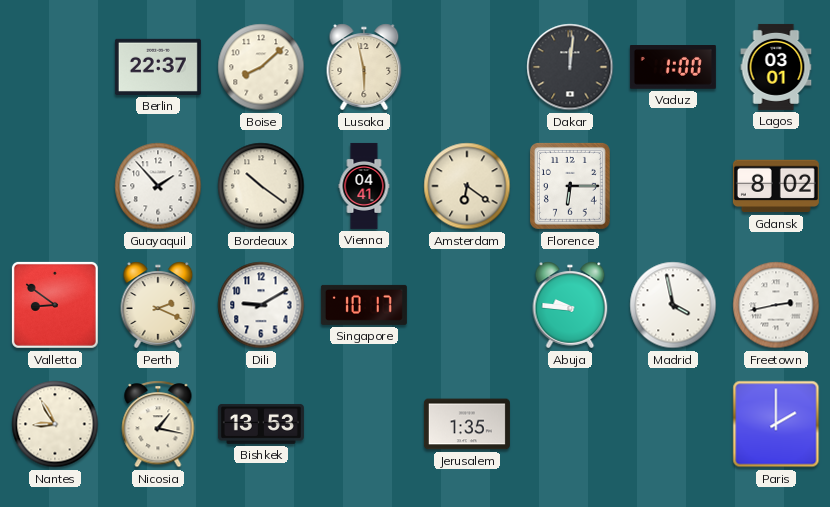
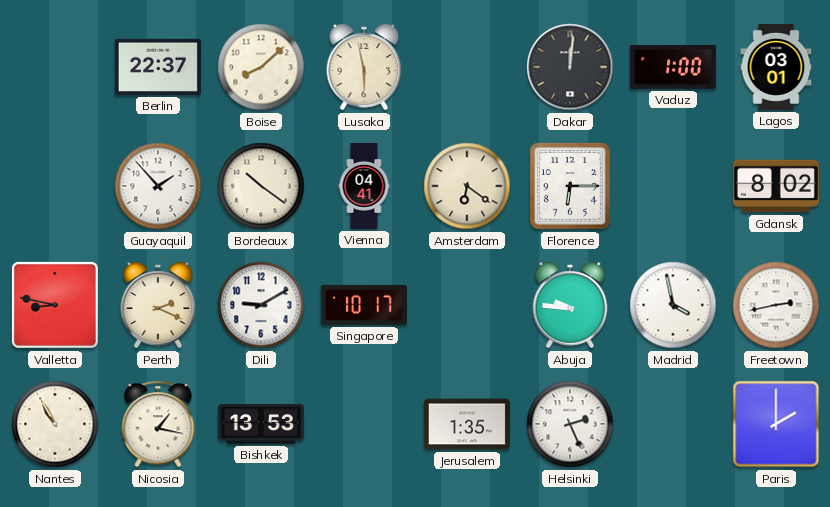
Valletta: 8:51 -> 8:47
Nantes: 8:55 -> 10:55
Helsinki: none -> 2:26
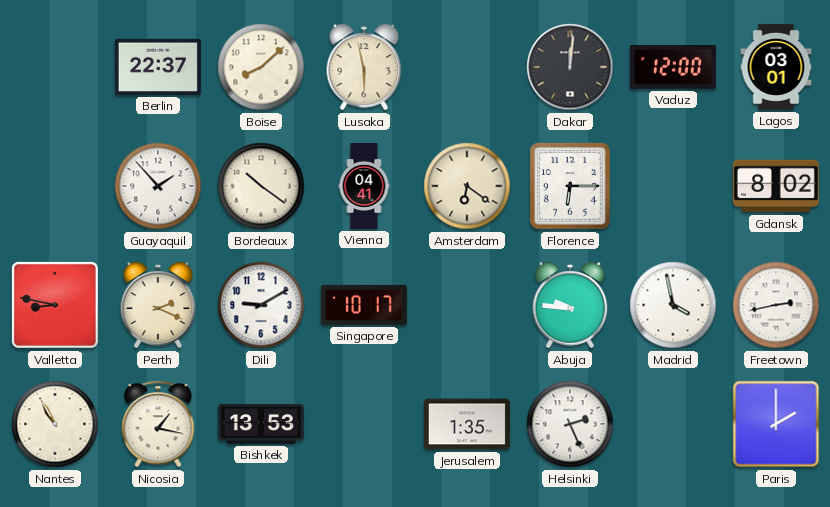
Vaduz: 1:00 -> 12:00
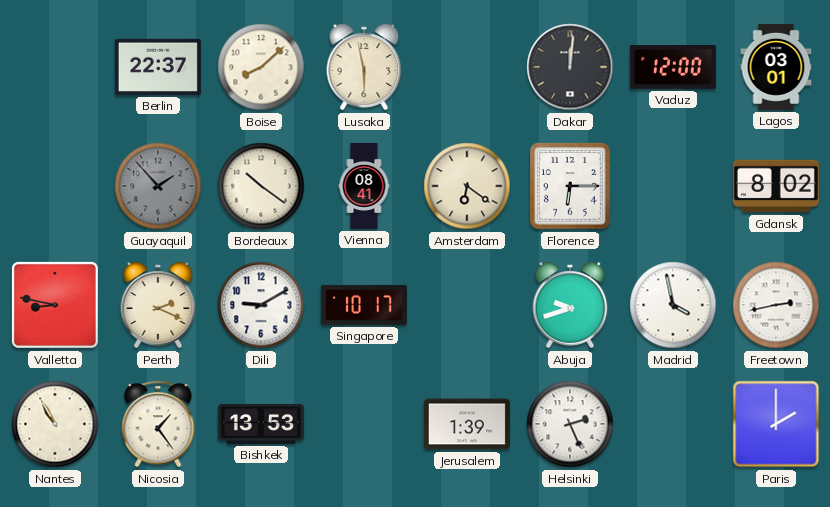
Guayaquil dial: white -> grey
Vienna: 04:41 -> 08:41
Abuja: 9:46 -> 9:42
Nicosia: 1:17 -> 1:24
Jerusalem: 1:35 -> 1:39
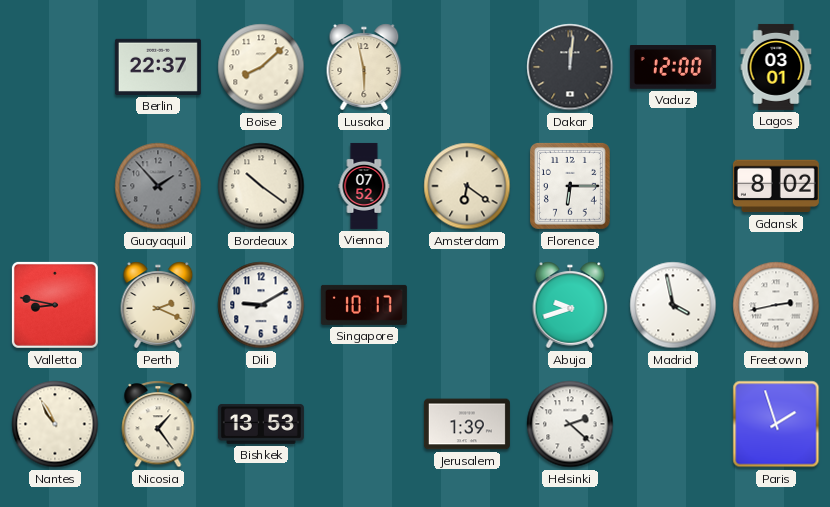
Vienna: 08:41 -> 07:52
Helsinki: 2:26 -> 2:22
Paris: 2:00 -> 1:57
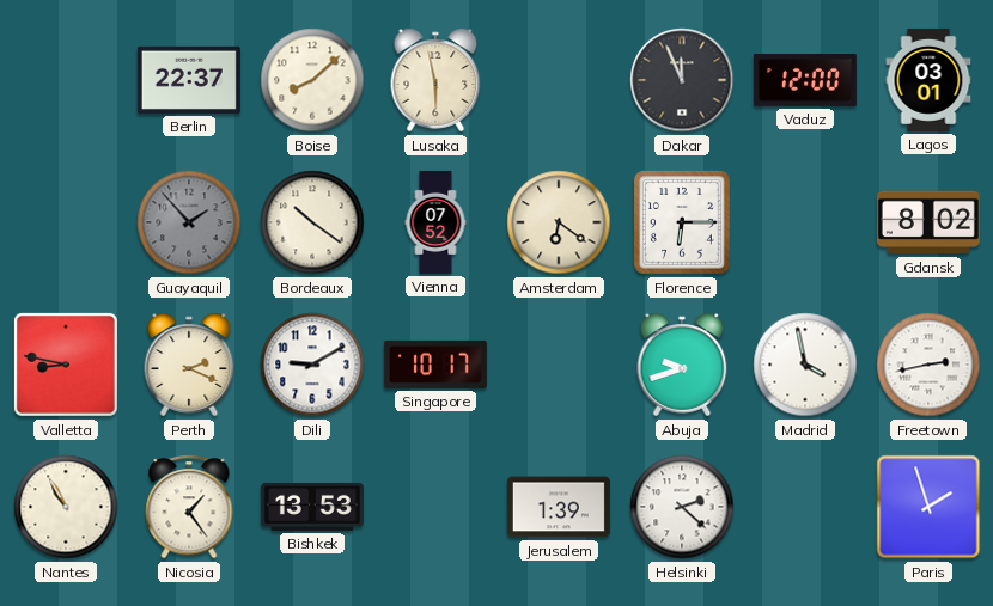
Dakar: 12:01 -> 11:56
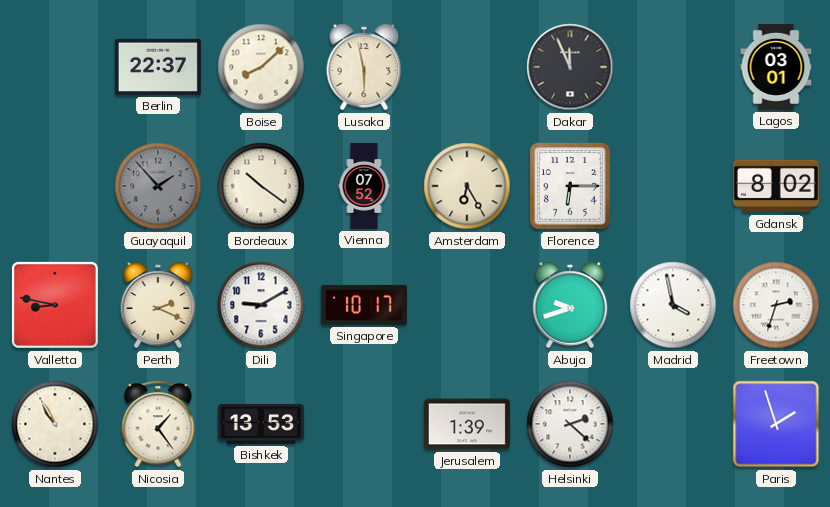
Vaduz: 12:00 -> none
Amsterdam: 6:21 -> 6:25
Freetown: 2:43 -> 2:33
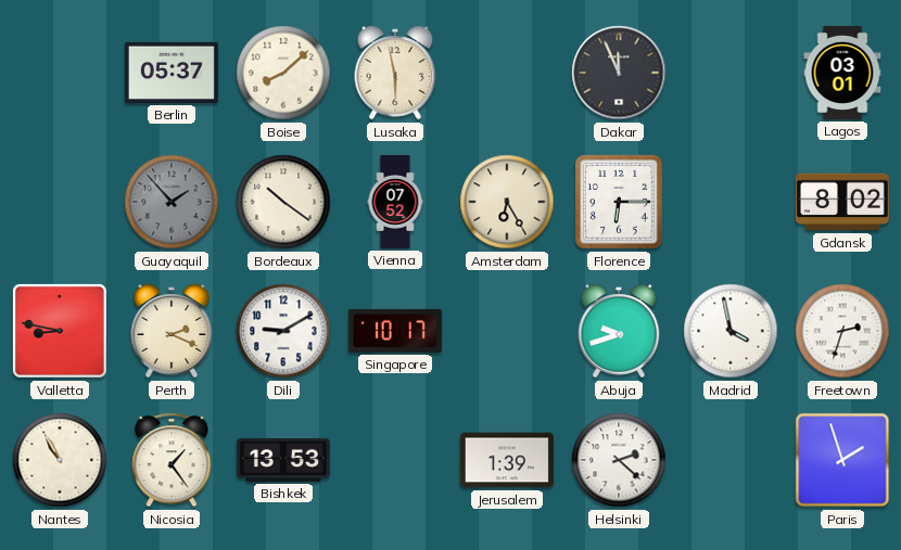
Berlin: 22:37 -> 05:37
